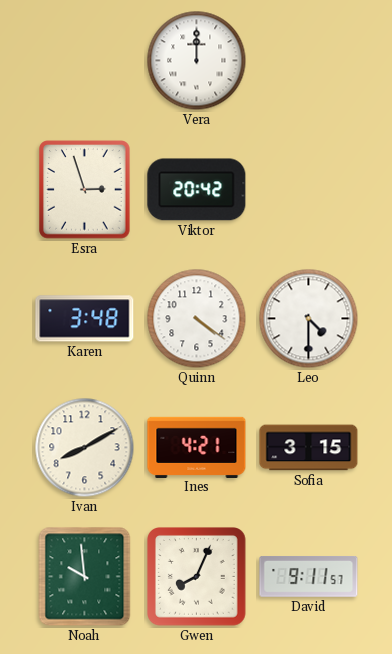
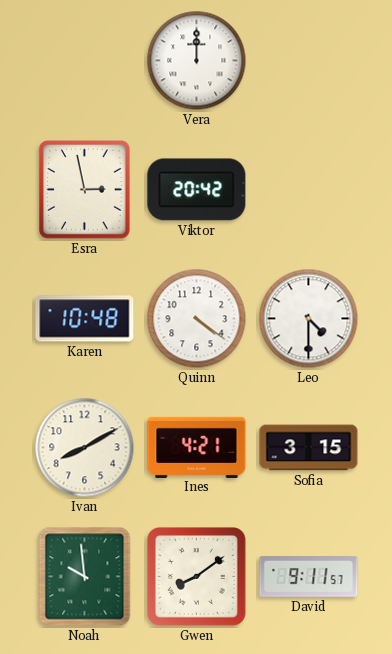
Esra: 2:57 -> 2:58
Karen: 3:48 -> 10:48
Gwen: 8:04 -> 8:09
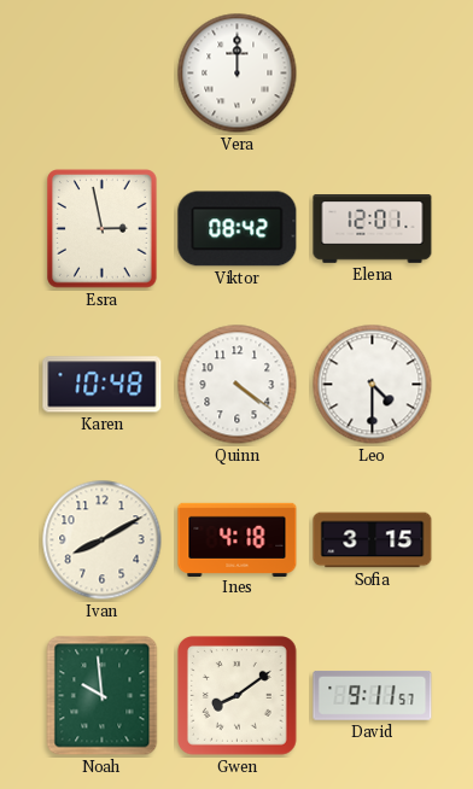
Viktor: 20:42 -> 08:42
Elena: none -> 12:01
Ines: 4:21 -> 4:18
